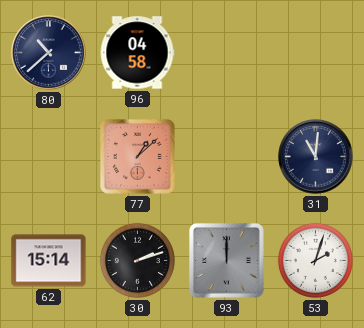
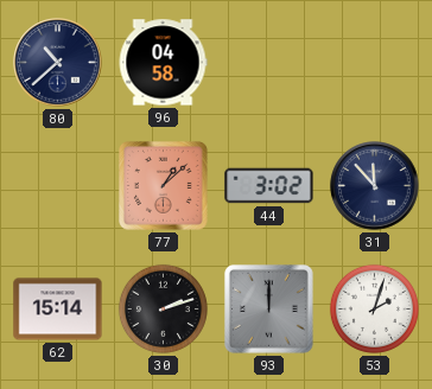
44: none -> 3:02
31: 11:01 -> 11:53
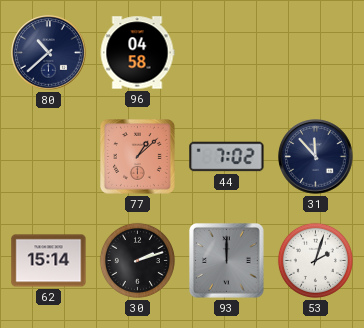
44: 3:02 -> 7:02
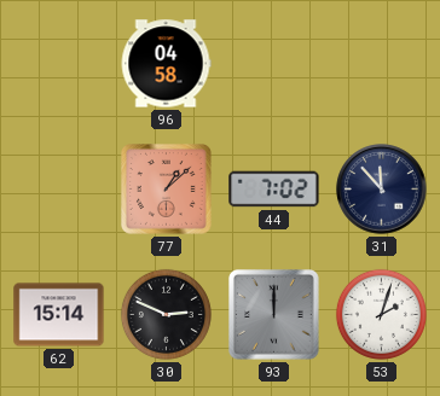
80: 10:38 -> none
30: 2:12 -> 2:49
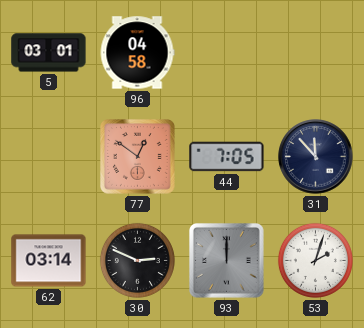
5: none -> 03:01
77: 1:08 -> 12:51
44: 7:02 -> 7:05
62: 15:14 -> 03:14
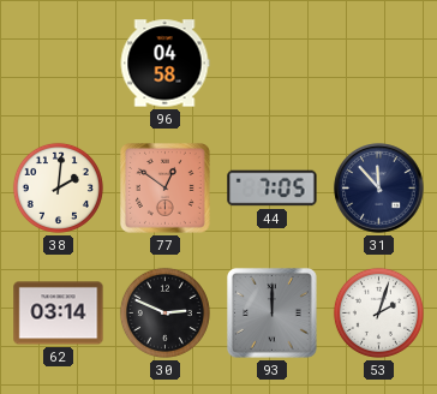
5: 03:01 -> none
38: none -> 2:01
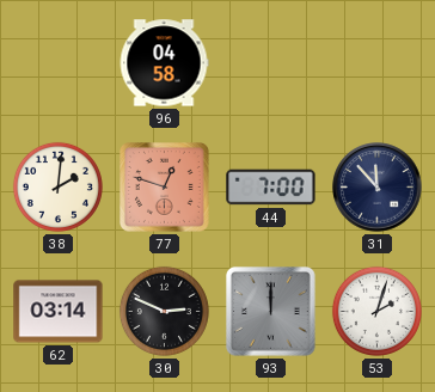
77: 12:51 -> 12:48
44: 7:05 -> 7:00
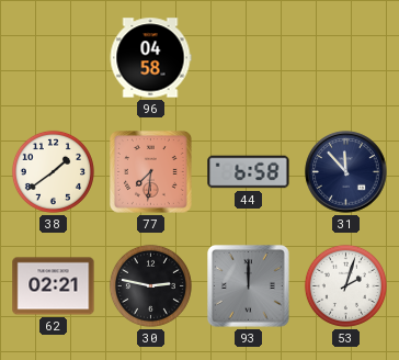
38: 2:01 -> 1:39
77: 12:48 -> 7:31
44: 7:00 -> 6:58
62: 03:14 -> 02:21
30: 2:49 -> 2:47
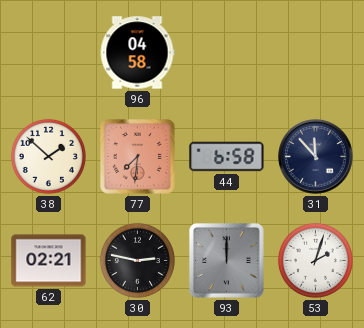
38: 1:39 -> 1:52
